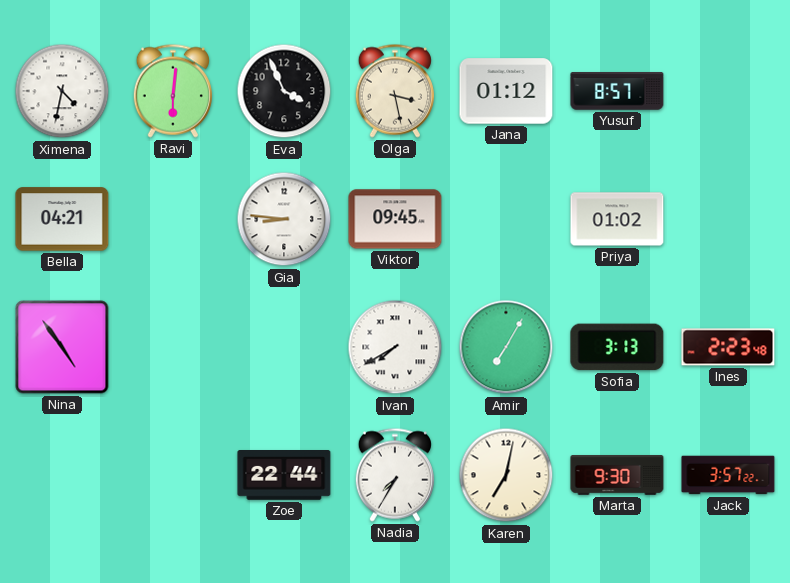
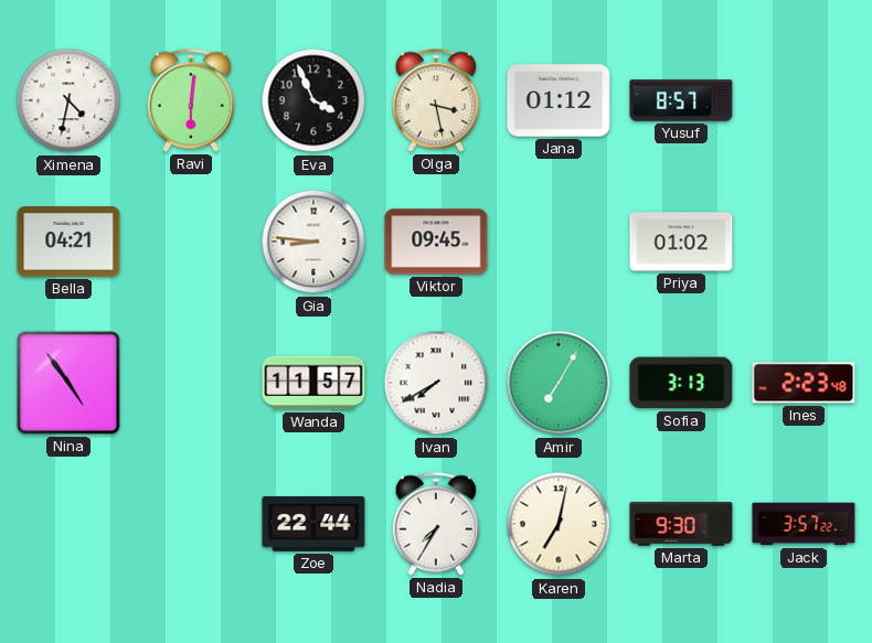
Wanda: none -> 11:57
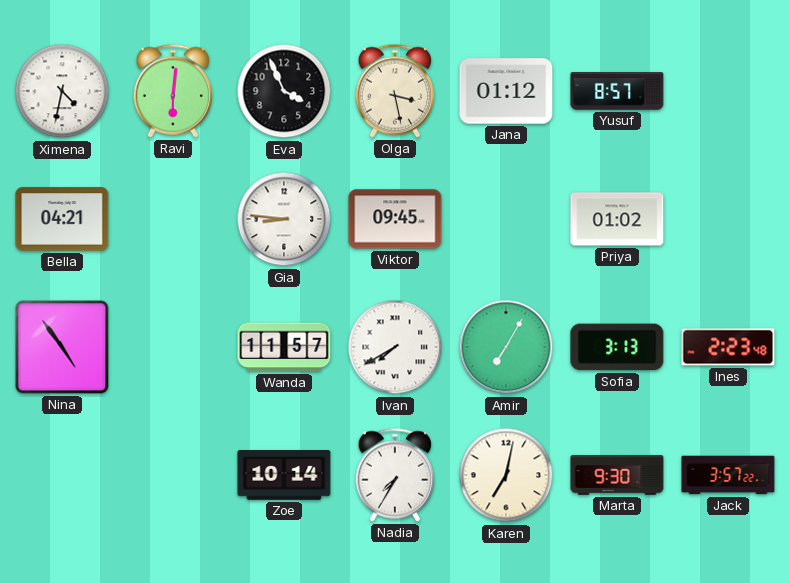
Zoe: 22:44 -> 10:14
